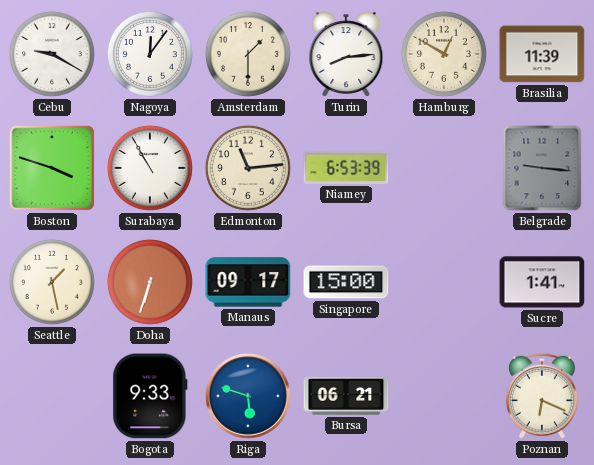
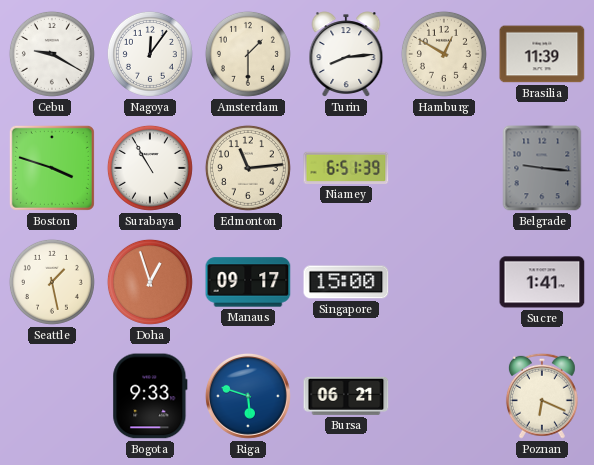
Niamey: 6:53 -> 6:51
Doha: 6:33 -> 12:57
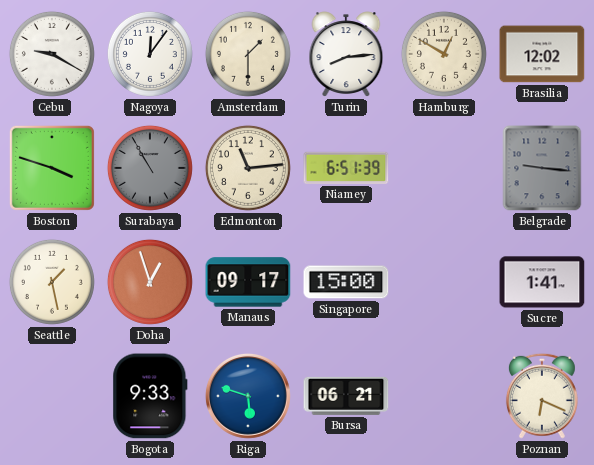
Brasilia: 11:39 -> 12:02
Surabaya dial: white -> grey
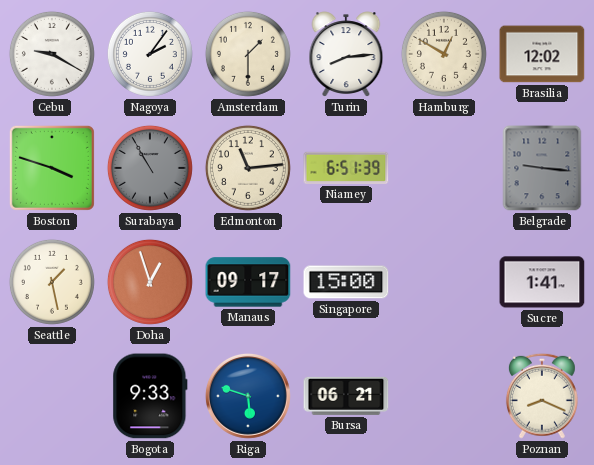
Nagoya: 12:06 -> 2:06
Poznan: 6:19 -> 8:19
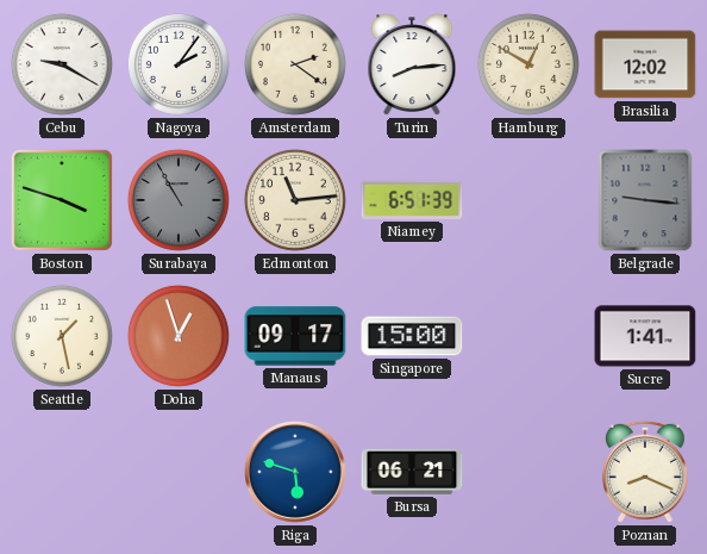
Amsterdam: 1:30 -> 2:21
Bogota: 9:33 -> none
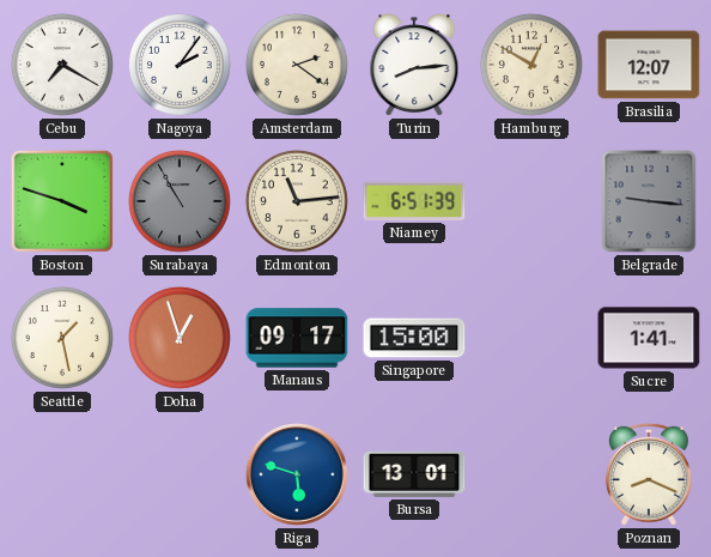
Cebu: 9:20 -> 7:20
Brasilia: 12:02 -> 12:07
Bursa: 06:21 -> 13:01
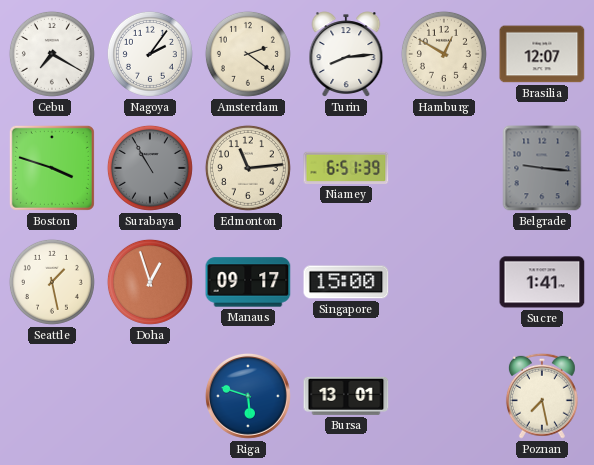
Poznan: 8:19 -> 7:28
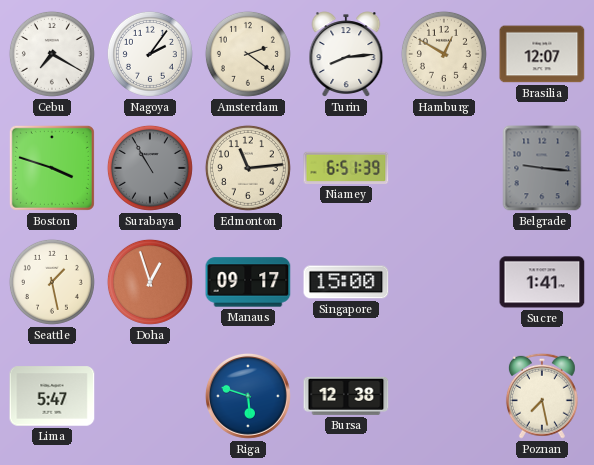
Lima: none -> 5:47
Bursa: 13:01 -> 12:38
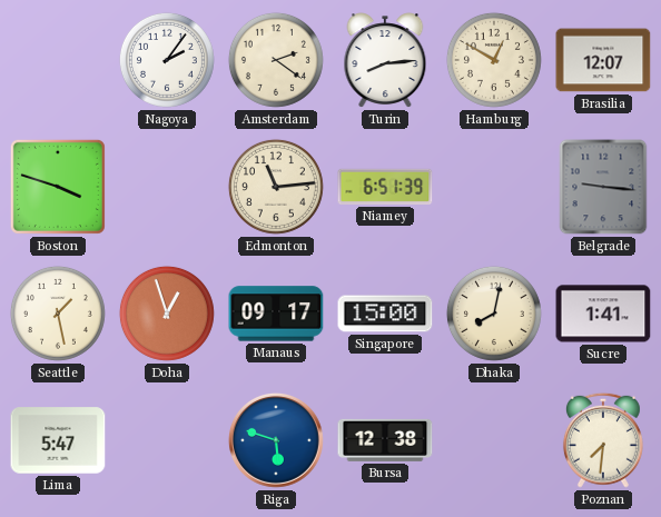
Cebu: 7:20 -> none
Surabaya: 10:55 -> none
Dhaka: none -> 8:02
Poznan: 7:28 -> 7:31
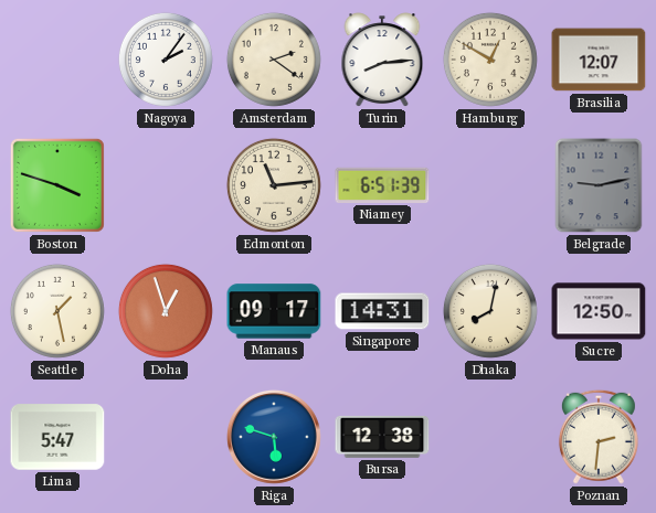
Belgrade: 9:16 -> 9:13
Singapore: 15:00 -> 14:31
Sucre: 1:41 -> 12:50
Poznan: 7:31 -> 2:31
